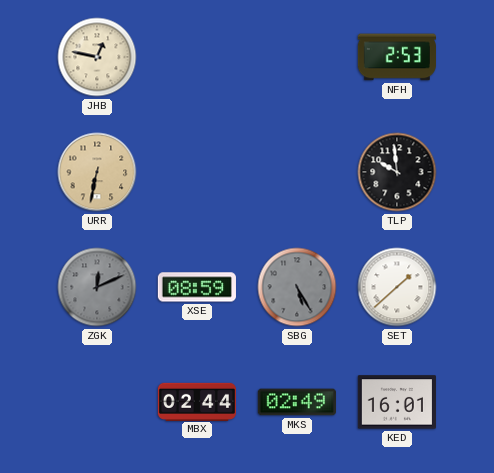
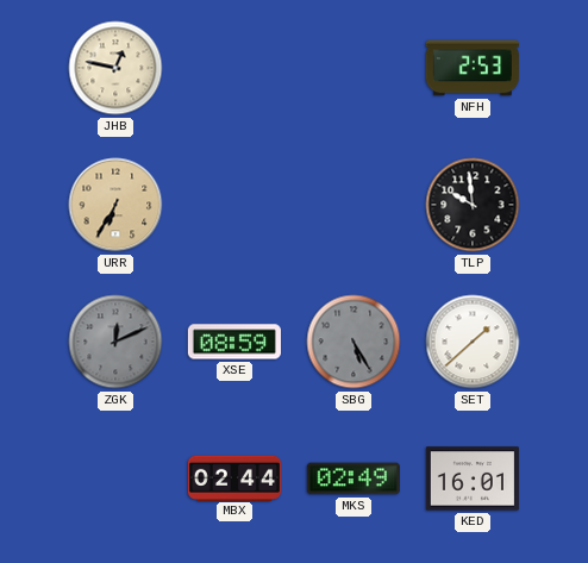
URR: 6:32 -> 6:35
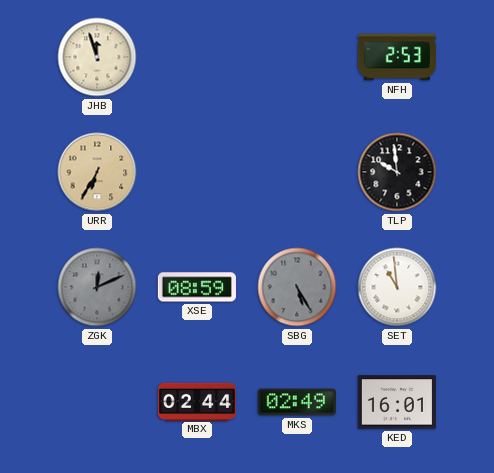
JHB: 12:47 -> 11:57
SET: 1:38 -> 10:59
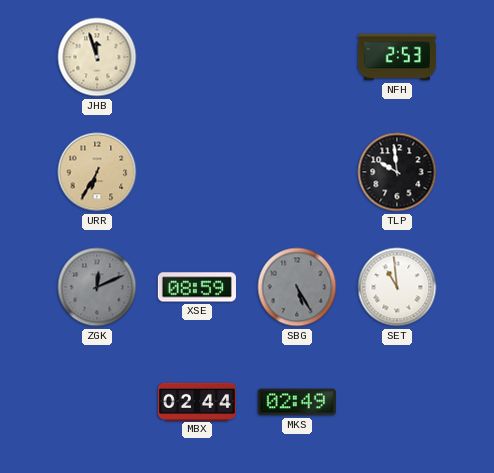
KED: 16:01 -> none
